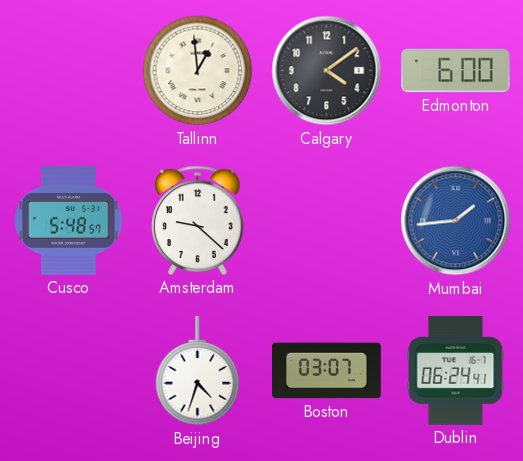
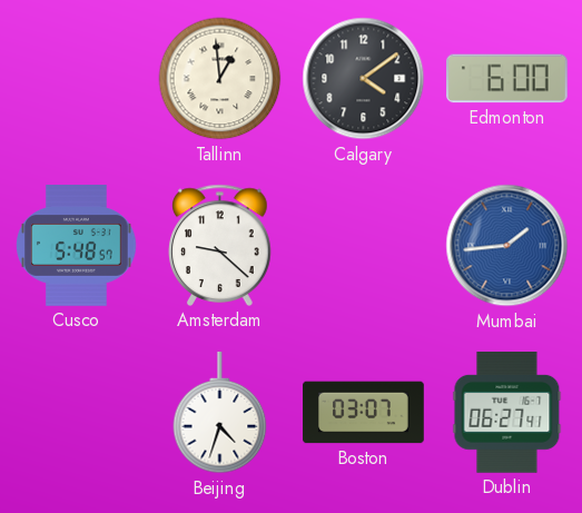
Dublin: 06:24 -> 06:27
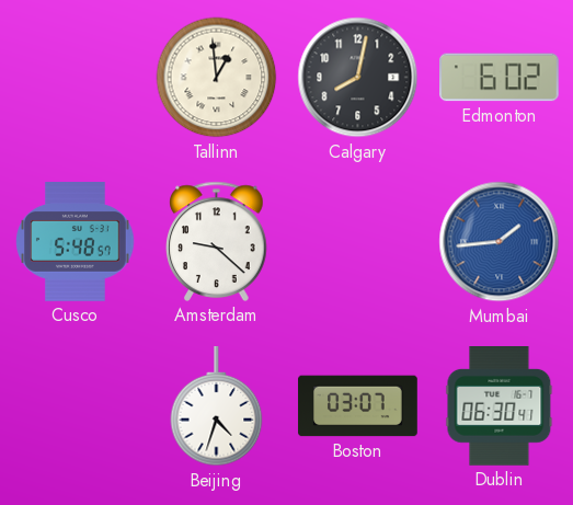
Calgary: 4:09 -> 8:02
Edmonton: 6:00 -> 6:02
Dublin: 06:27 -> 06:30
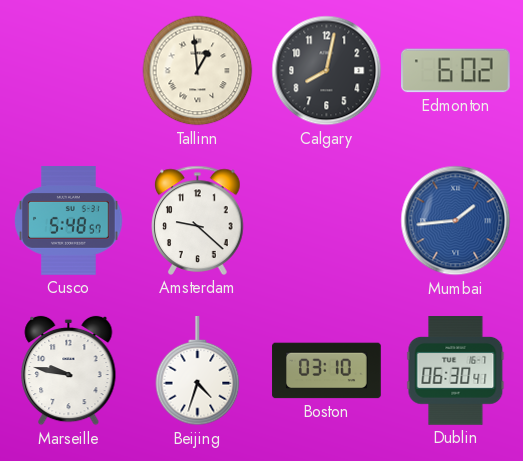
Marseille: none -> 9:47
Boston: 03:07 -> 03:10
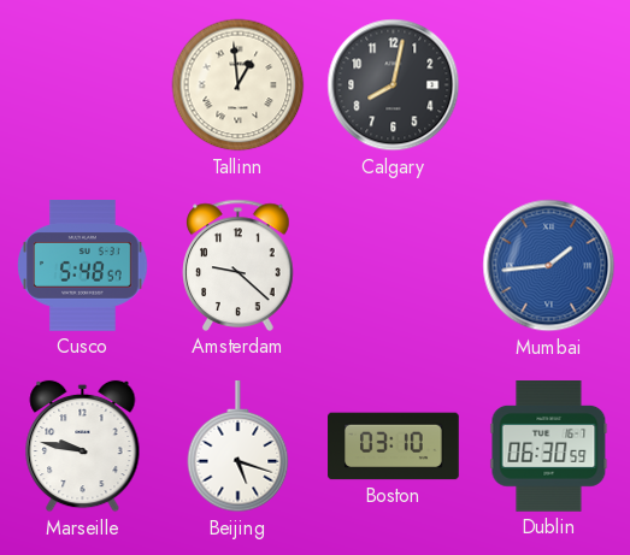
Edmonton: 6:02 -> none
Beijing: 4:33 -> 5:18
Dublin: 06:30:41 -> 06:30:59
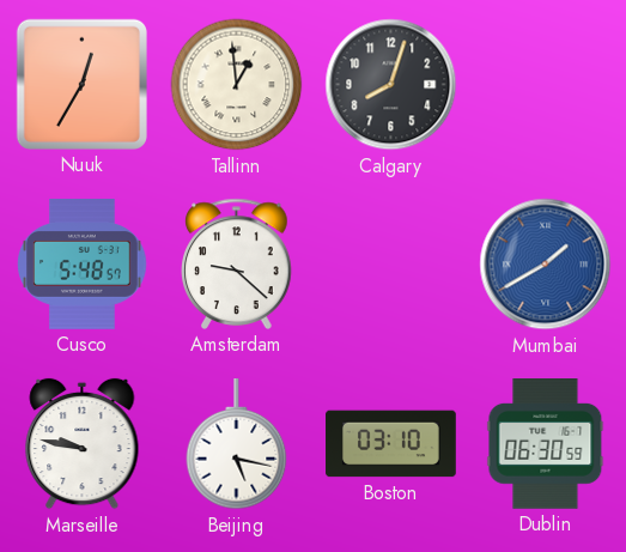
Nuuk: none -> 12:35
Calgary: 8:02 -> 8:03
Mumbai: 1:44 -> 1:40
Beijing: 5:18 -> 5:17
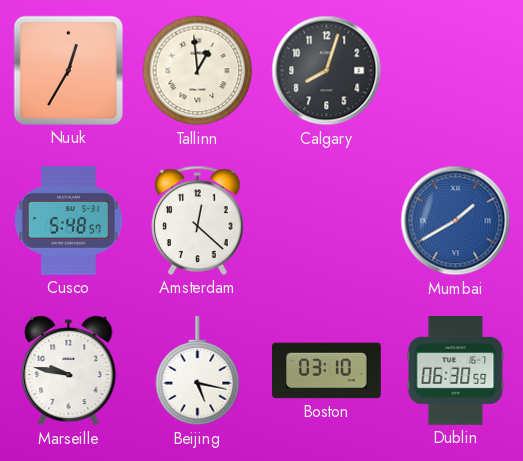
Amsterdam: 9:22 -> 12:22
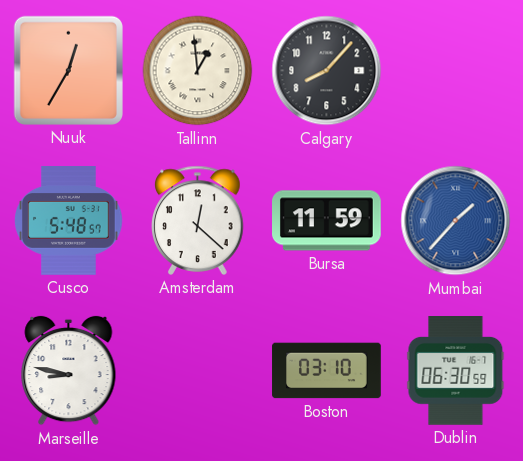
Calgary: 8:03 -> 8:07
Bursa: none -> 11:59
Mumbai: 1:40 -> 1:37
Marseille: 9:47 -> 8:47
Beijing: 5:17 -> none
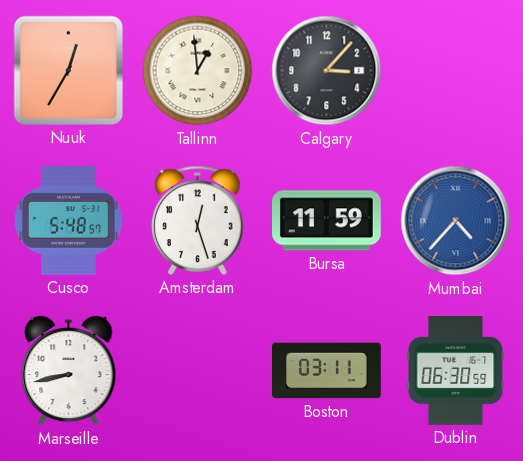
Calgary: 8:07 -> 3:07
Amsterdam: 12:22 -> 12:27
Mumbai: 1:37 -> 4:37
Marseille: 8:47 -> 8:43
Boston: 03:10 -> 03:11
